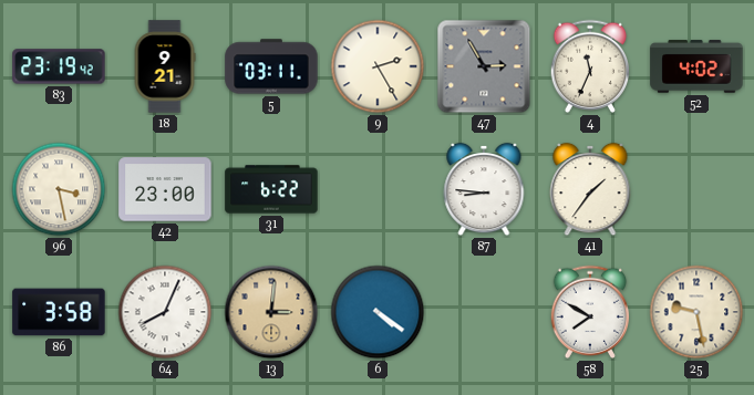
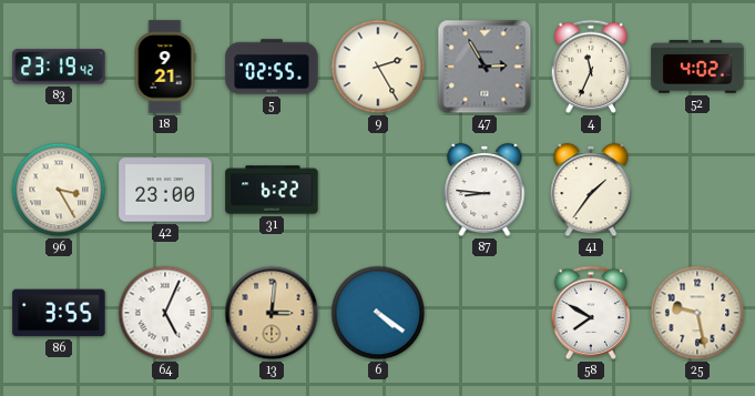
5: 03:11 -> 02:55
96: 3:28 -> 3:25
86: 3:58 -> 3:55
64: 8:04 -> 5:04
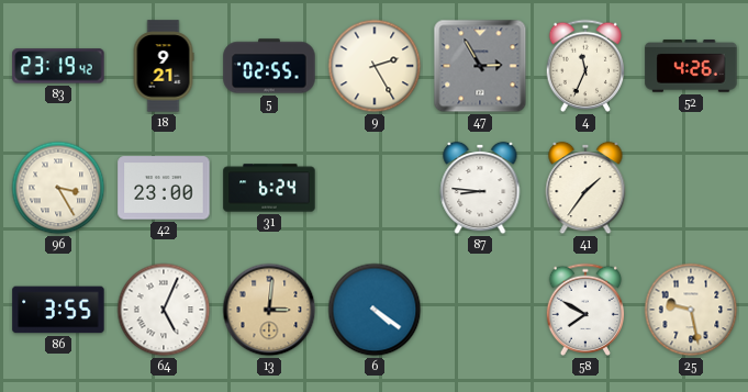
52: 4:02 -> 4:26
31: 6:22 -> 6:24
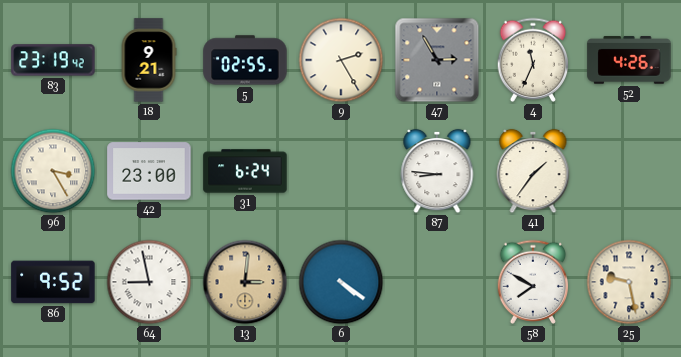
86: 3:55 -> 9:52
64: 5:04 -> 8:58
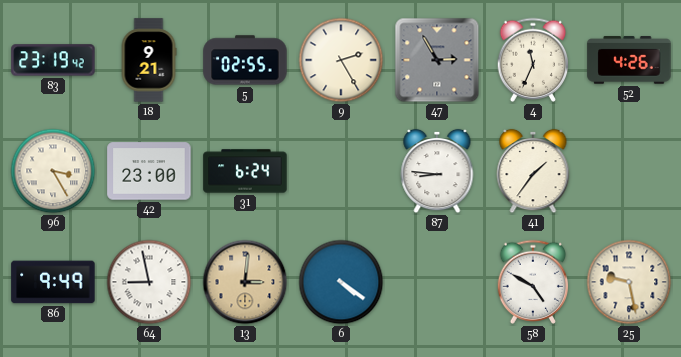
86: 9:52 -> 9:49
58: 7:50 -> 4:50
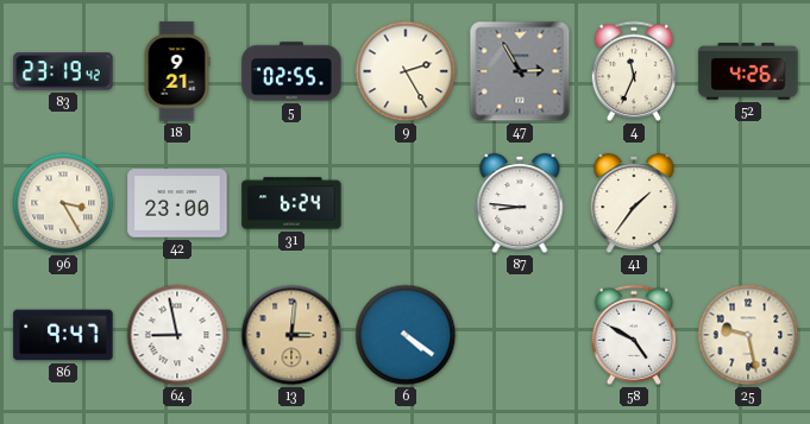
86: 9:49 -> 9:47
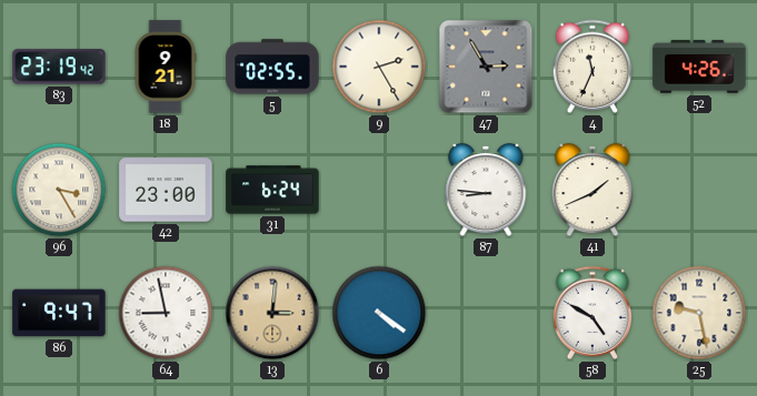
41: 1:36 -> 1:41
